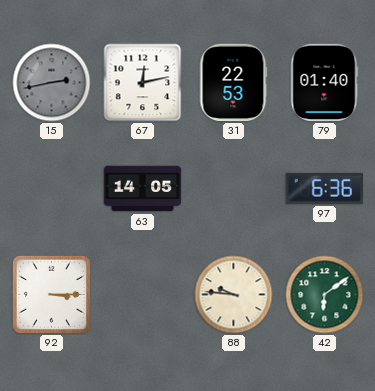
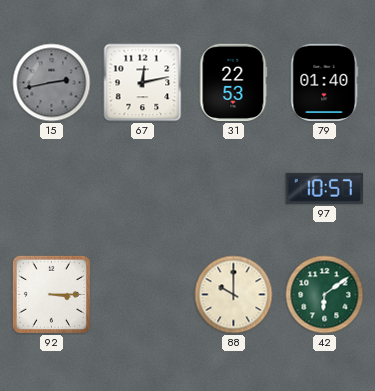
63: 14:05 -> none
97: 6:36 -> 10:57
88: 9:46 -> 10:00
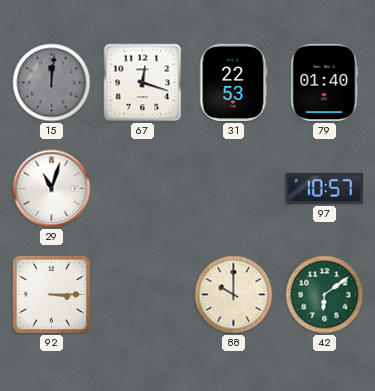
15: 2:43 -> 12:01
67: 12:13 -> 12:18
29: none -> 11:03
